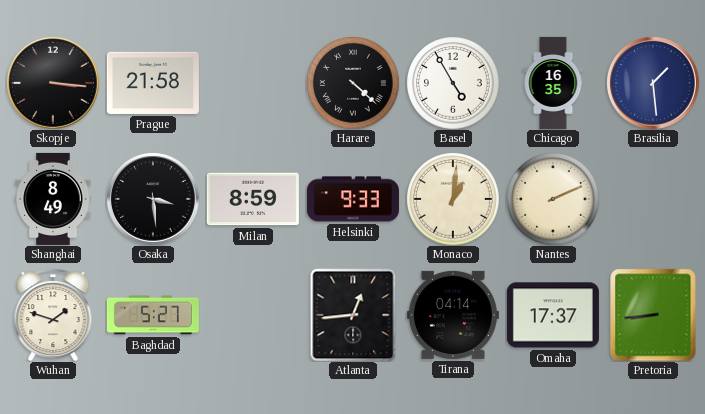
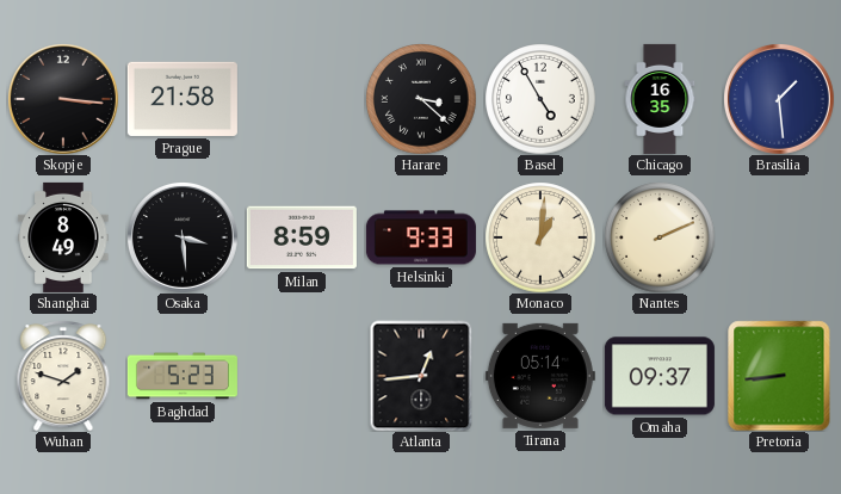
Harare: 4:22 -> 3:22
Baghdad: 5:27 -> 5:23
Tirana: 04:14 -> 05:14
Omaha: 17:37 -> 09:37
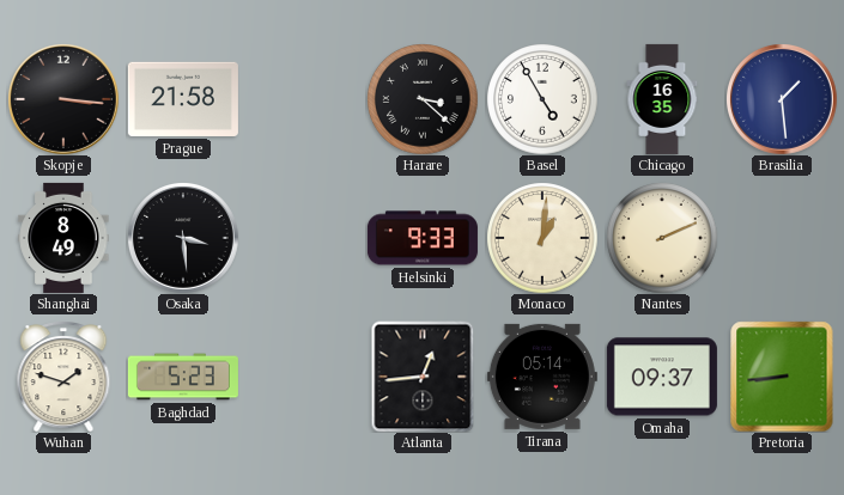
Milan: 8:59 -> none
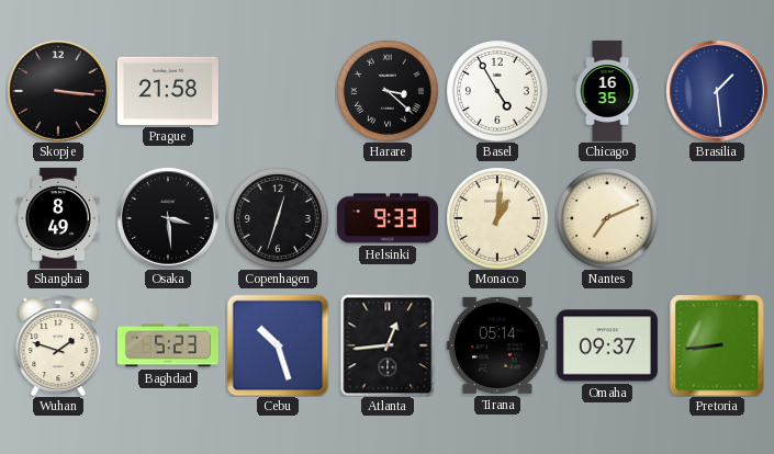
Copenhagen: none -> 12:33
Nantes: 2:11 -> 7:11
Cebu: none -> 10:27
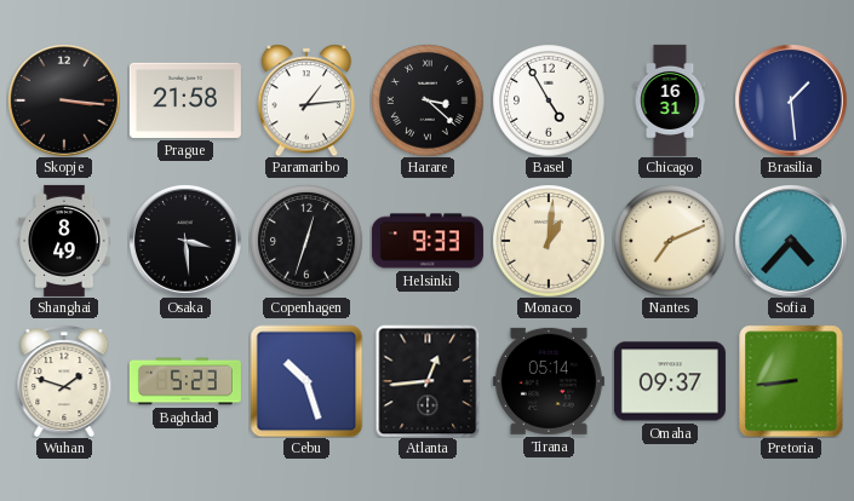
Paramaribo: none -> 1:14
Chicago: 16:35 -> 16:31
Sofia: none -> 4:37
